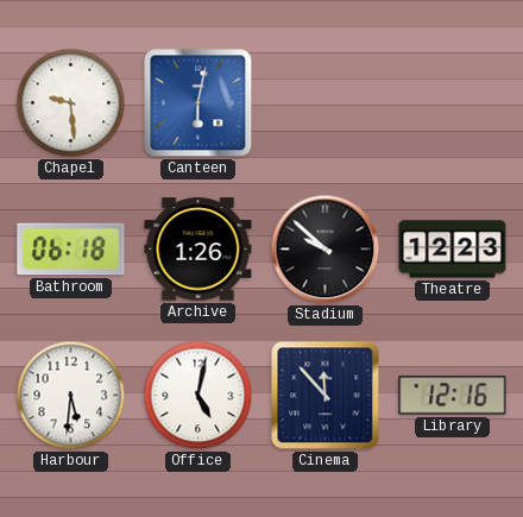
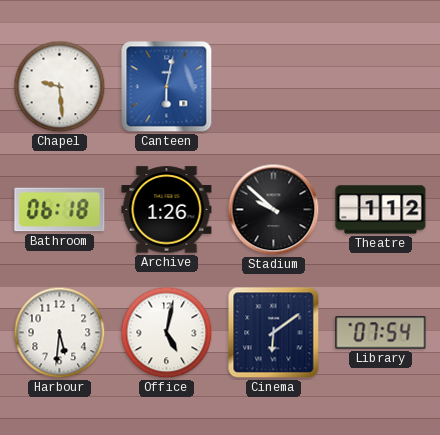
Theatre: 12:23 -> 1:12
Cinema: 11:53 -> 6:09
Library: 12:16 -> 07:54
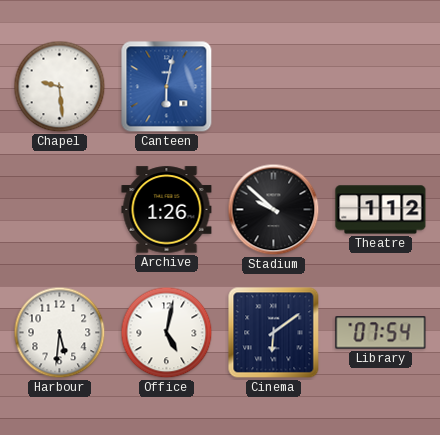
Bathroom: 06:18 -> none
